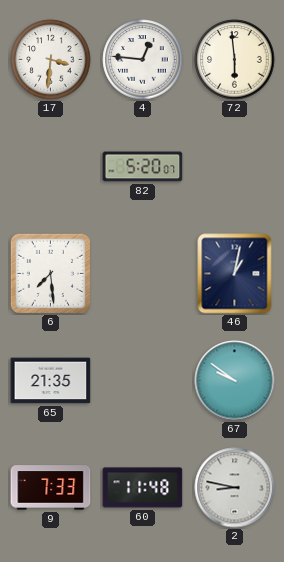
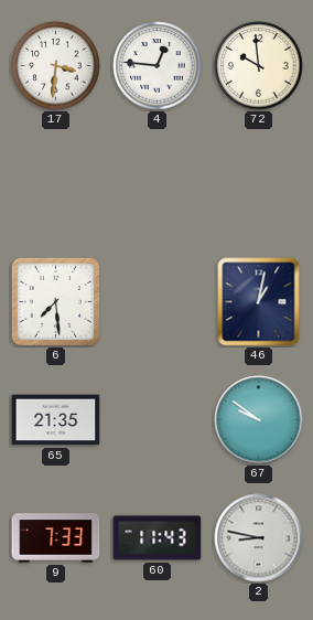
72: 5:59 -> 9:59
82: 5:20 -> none
60: 11:48 -> 11:43
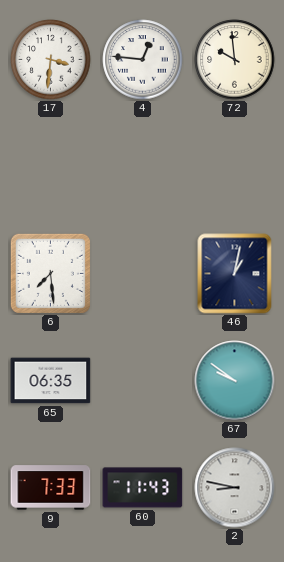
65: 21:35 -> 06:35
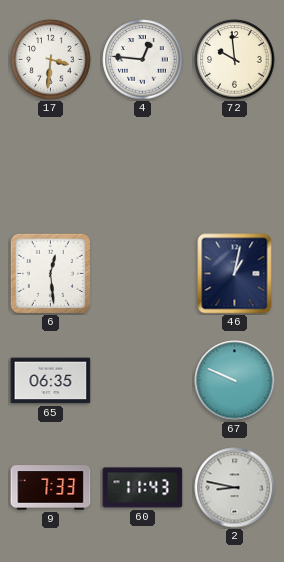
6: 7:29 -> 12:29
67: 9:51 -> 9:49
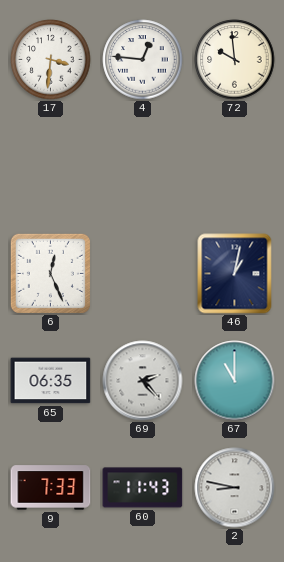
6: 12:29 -> 12:26
69: none -> 2:23
67: 9:49 -> 11:00
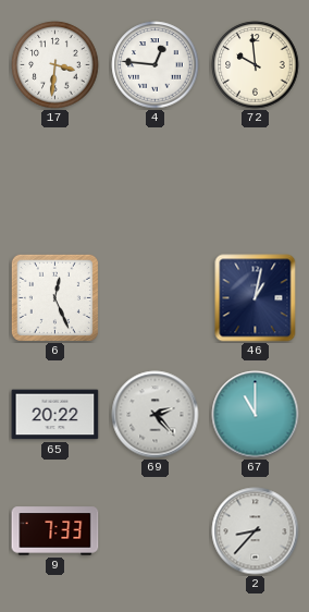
65: 06:35 -> 20:22
60: 11:43 -> none
2: 8:47 -> 8:37
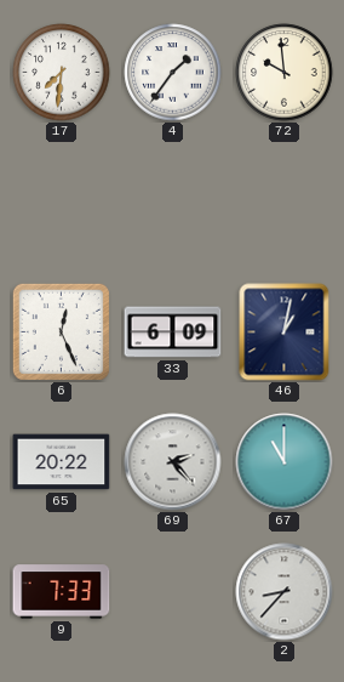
17: 3:31 -> 7:31
4: 12:46 -> 1:36
33: none -> 6:09
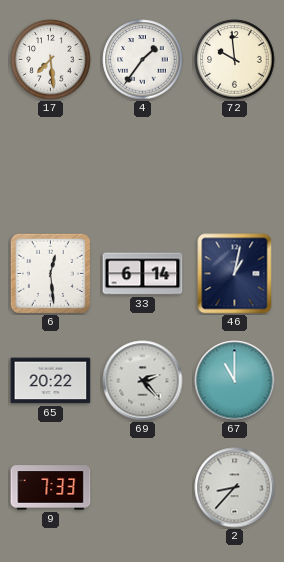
17: 7:31 -> 7:29
6: 12:26 -> 12:29
33: 6:09 -> 6:14
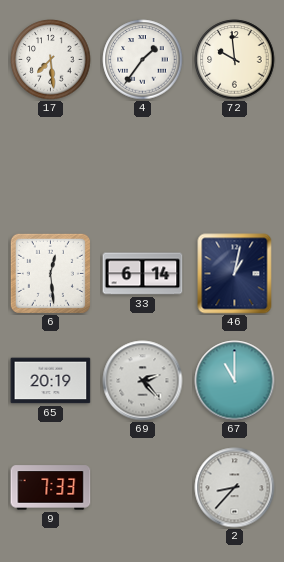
65: 20:22 -> 20:19
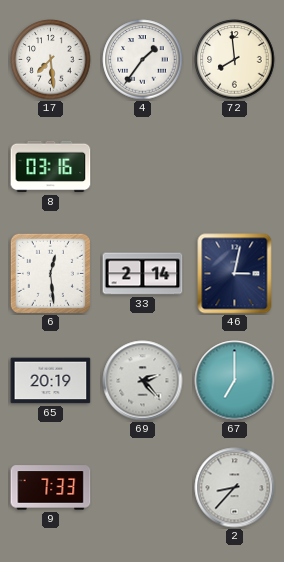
72: 9:59 -> 7:59
8: none -> 03:16
33: 6:14 -> 2:14
46: 1:02 -> 3:02
67: 11:00 -> 7:00
